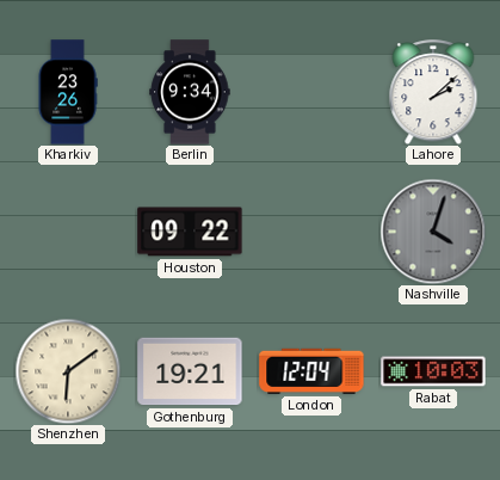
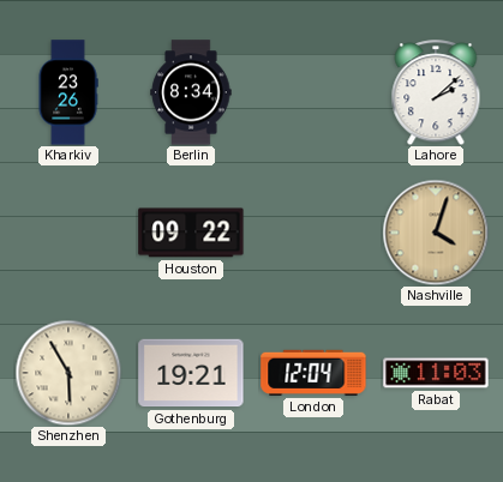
Berlin: 9:34 -> 8:34
Nashville dial: grey -> champagne
Shenzhen: 6:09 -> 5:55
Rabat: 10:03 -> 11:03
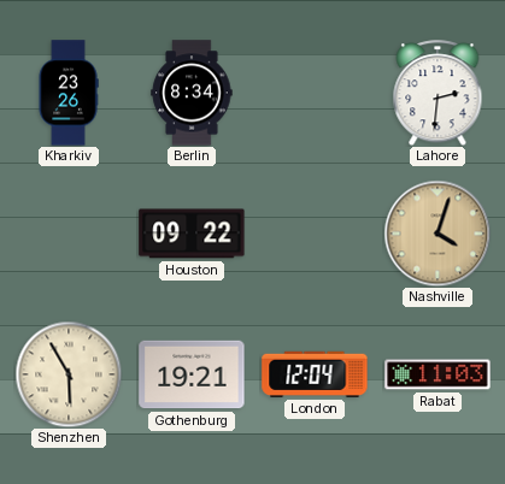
Lahore: 2:08 -> 2:31
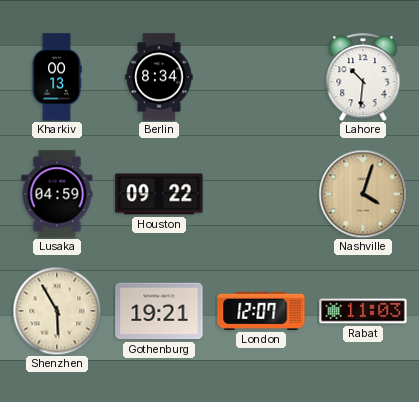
Kharkiv: 23:26 -> 00:13
Lahore: 2:31 -> 10:31
Lusaka: none -> 04:59
London: 12:04 -> 12:07
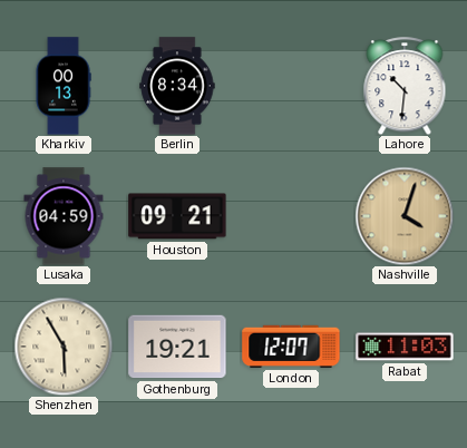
Houston: 09:22 -> 09:21
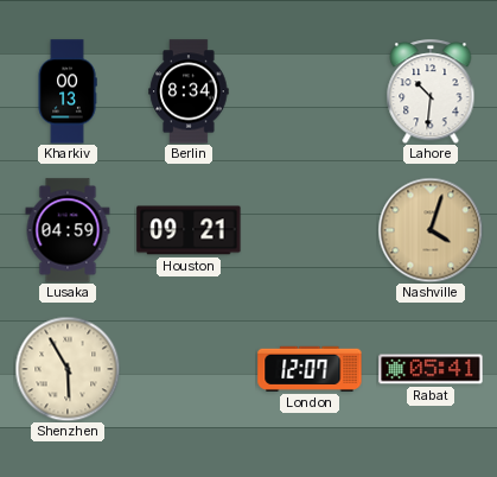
Gothenburg: 19:21 -> none
Rabat: 11:03 -> 05:41
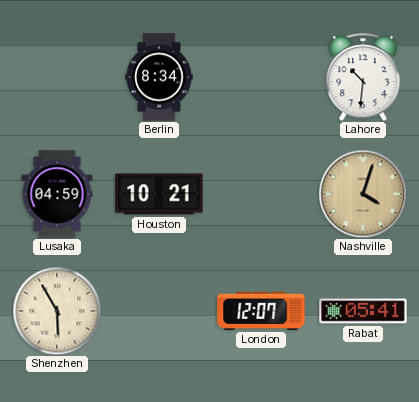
Kharkiv: 00:13 -> none
Houston: 09:21 -> 10:21
